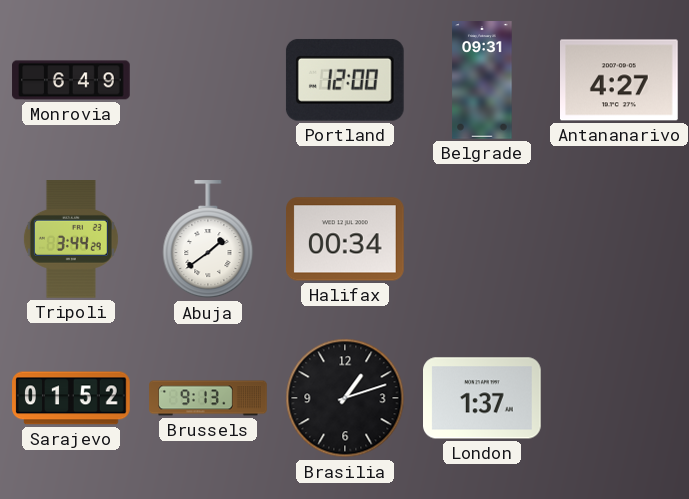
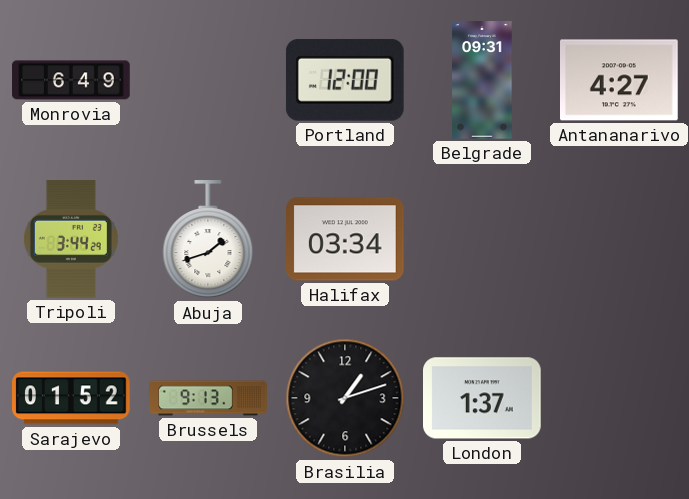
Abuja: 1:39 -> 1:42
Halifax: 00:34 -> 03:34
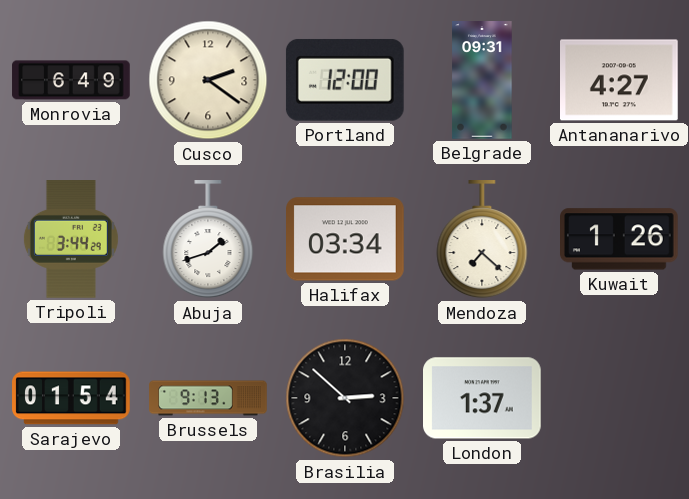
Cusco: none -> 2:21
Mendoza: none -> 7:22
Kuwait: none -> 1:26
Sarajevo: 01:52 -> 01:54
Brasilia: 1:12 -> 2:52
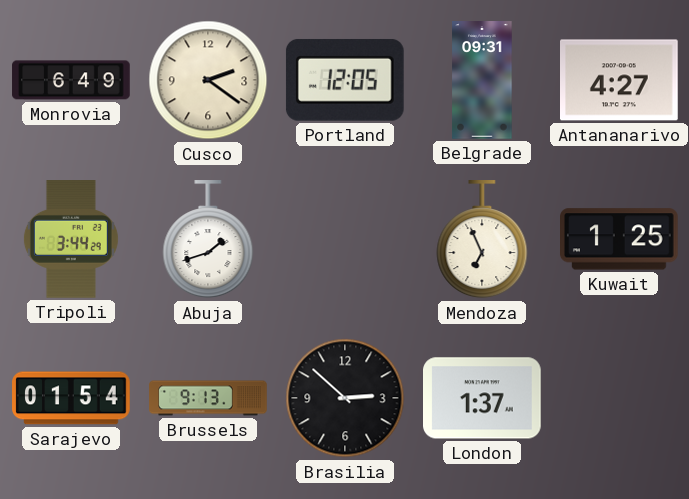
Portland: 12:00 -> 12:05
Halifax: 03:34 -> none
Mendoza: 7:22 -> 6:56
Kuwait: 1:26 -> 1:25
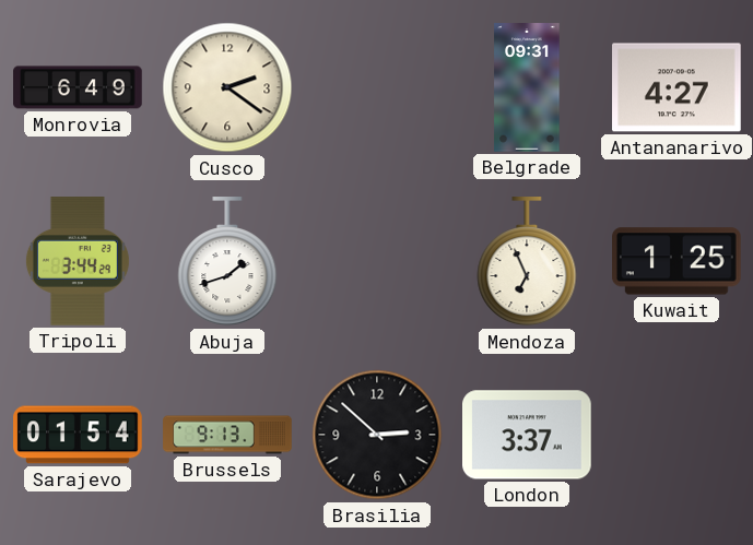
Portland: 12:05 -> none
London: 1:37 -> 3:37
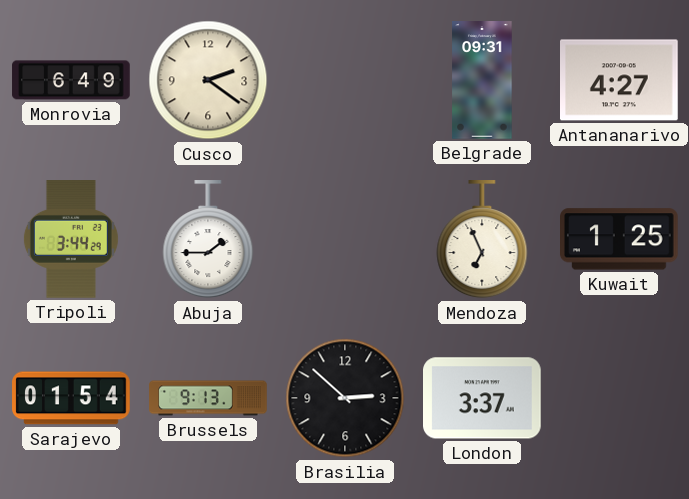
Abuja: 1:42 -> 1:45
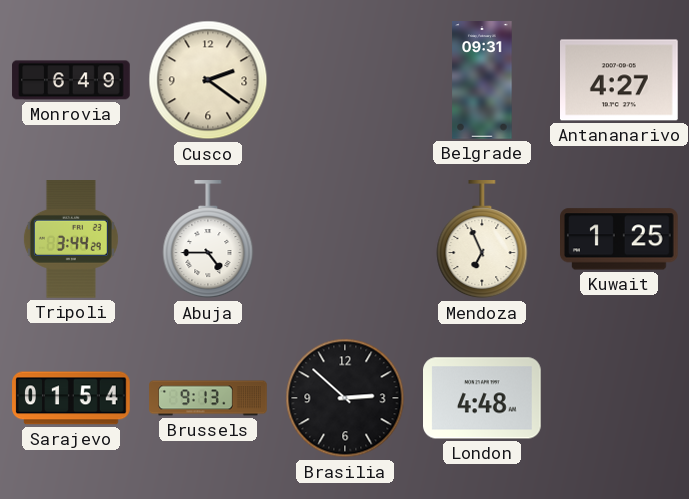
Abuja: 1:45 -> 4:45
London: 3:37 -> 4:48
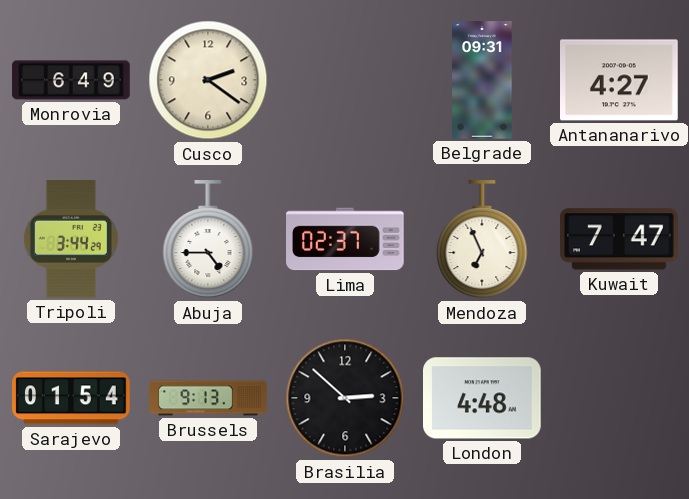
Lima: none -> 02:37
Kuwait: 1:25 -> 7:47
